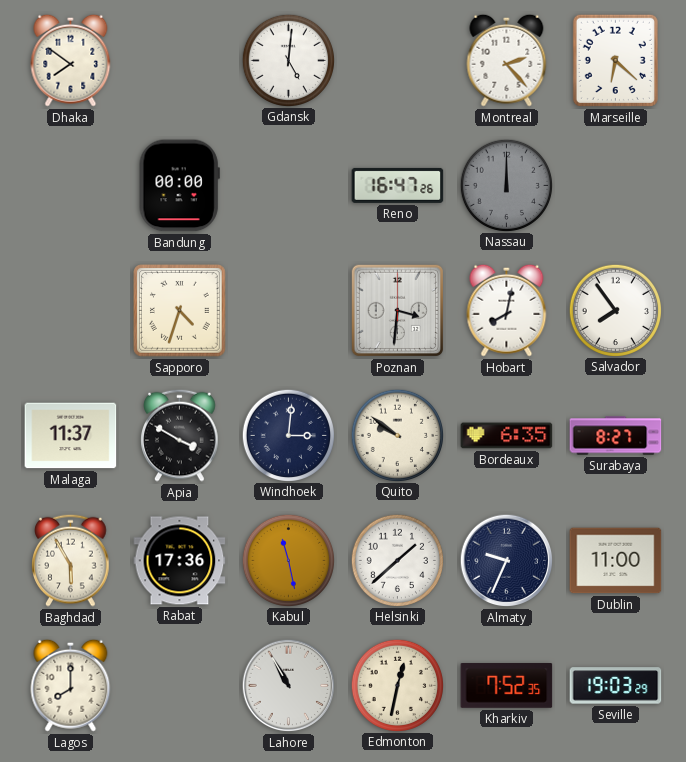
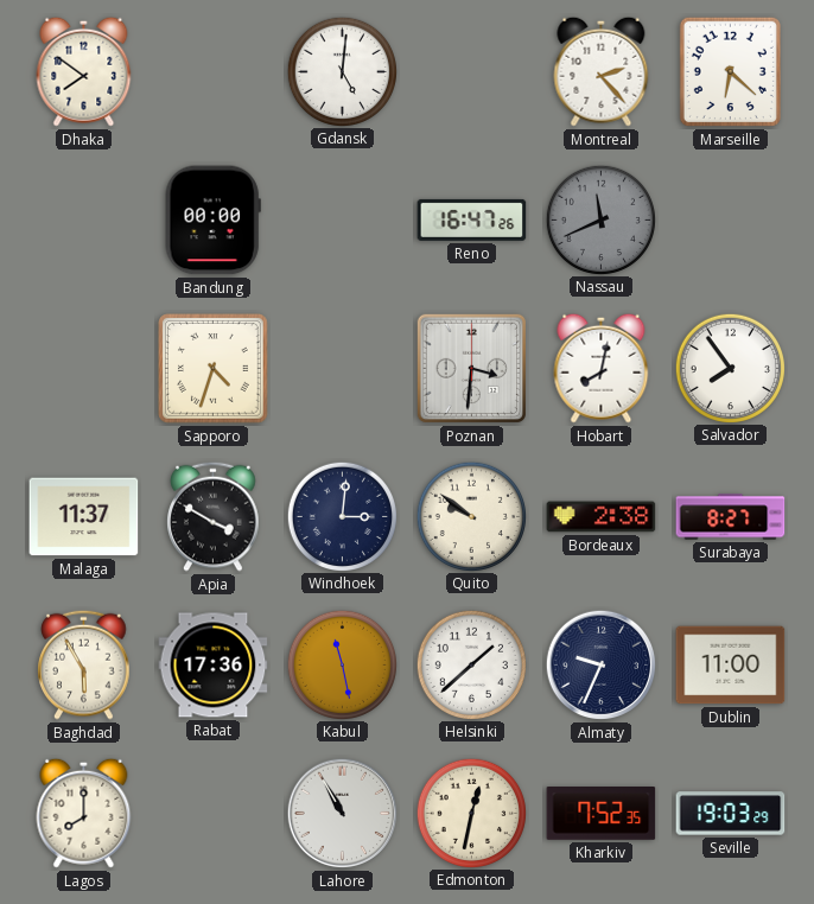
Nassau: 12:00 -> 11:41
Bordeaux: 6:35 -> 2:38
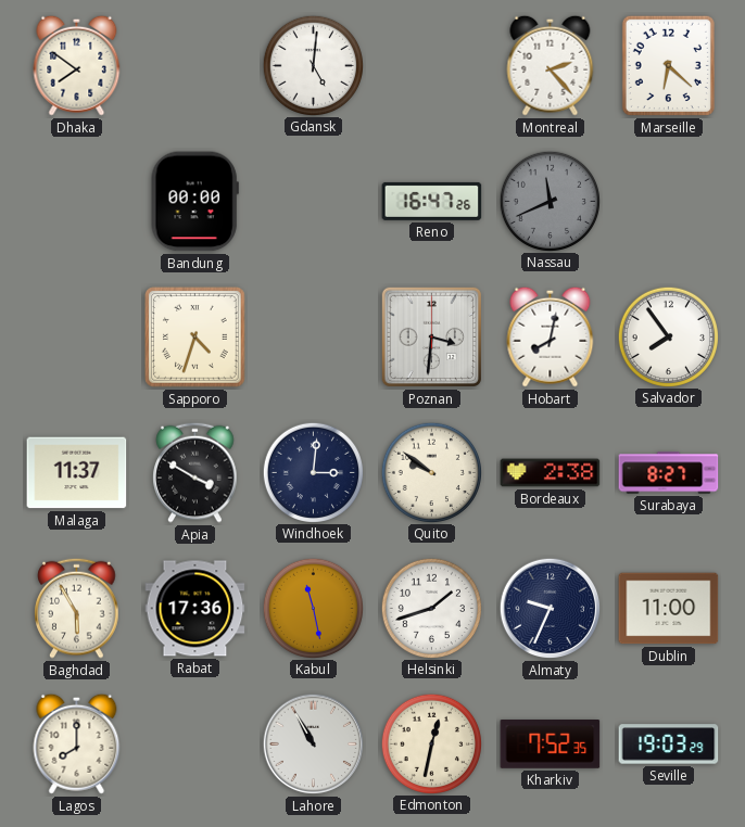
Helsinki: 1:38 -> 1:42
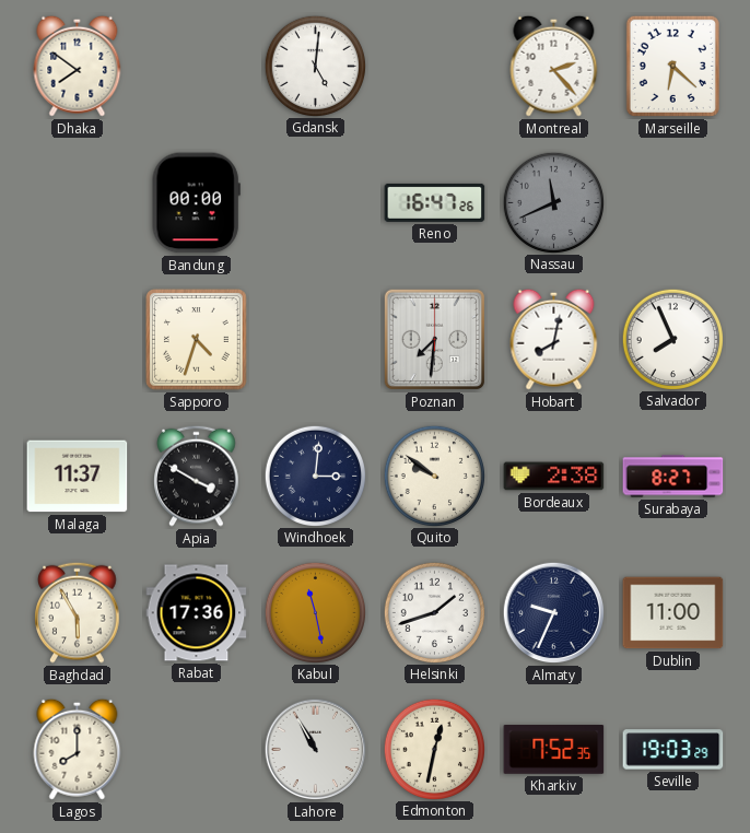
Poznan: 3:31 -> 7:31
Salvador: 7:54 -> 7:56
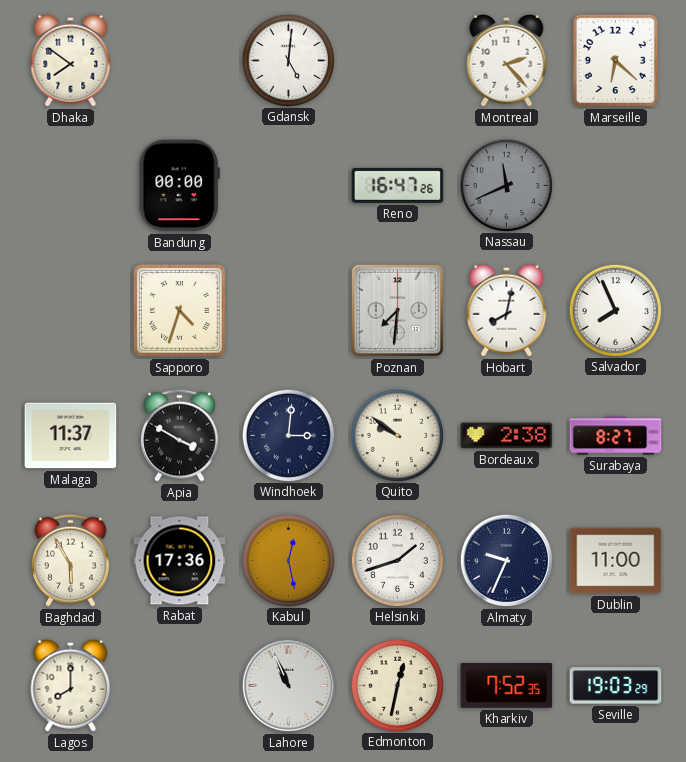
Kabul: 11:28 -> 12:28
Lahore: 10:55 -> 10:56
